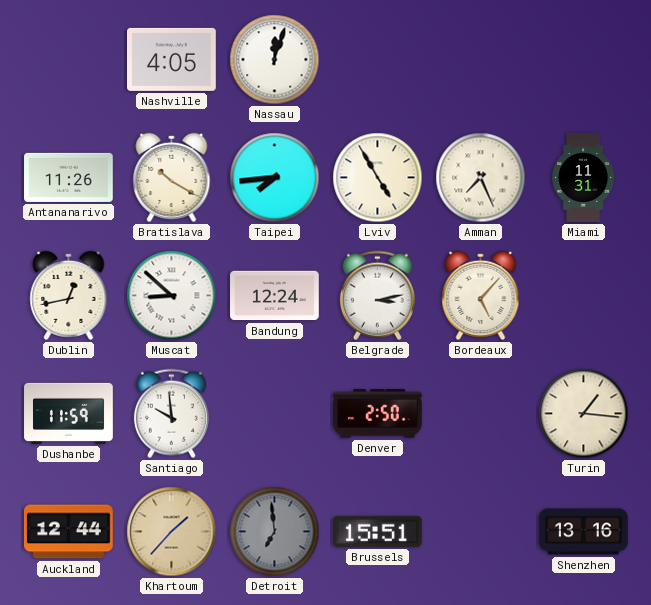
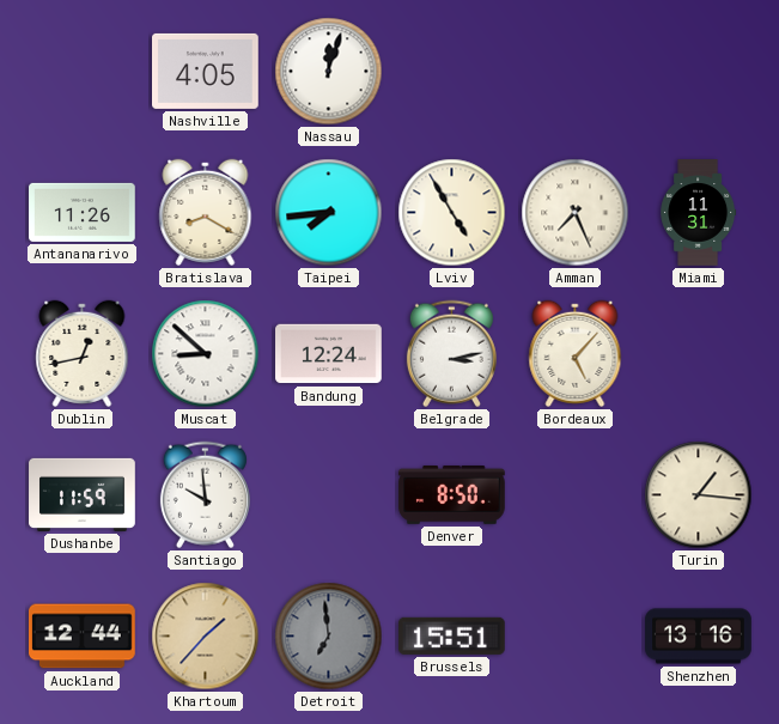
Bratislava: 10:20 -> 8:20
Denver: 2:50 -> 8:50
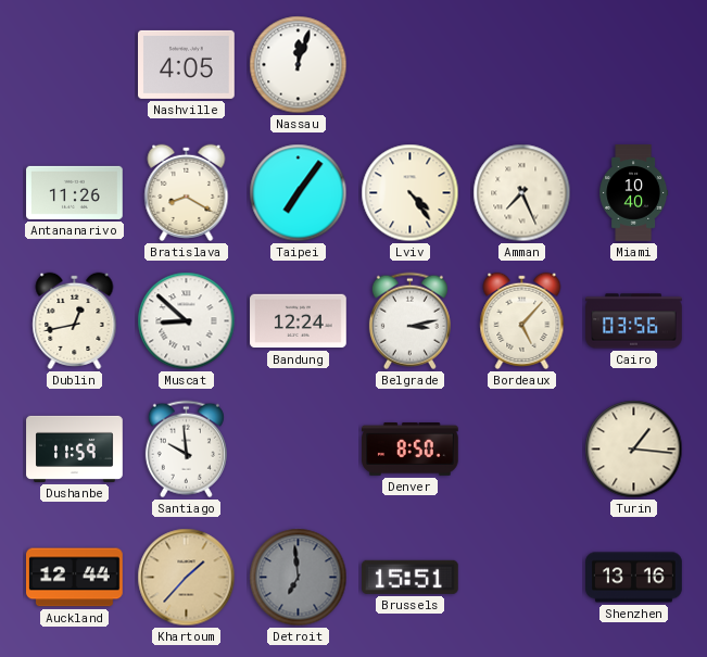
Taipei: 7:44 -> 7:06
Lviv: 4:55 -> 4:24
Miami: 11:31 -> 10:40
Cairo: none -> 03:56
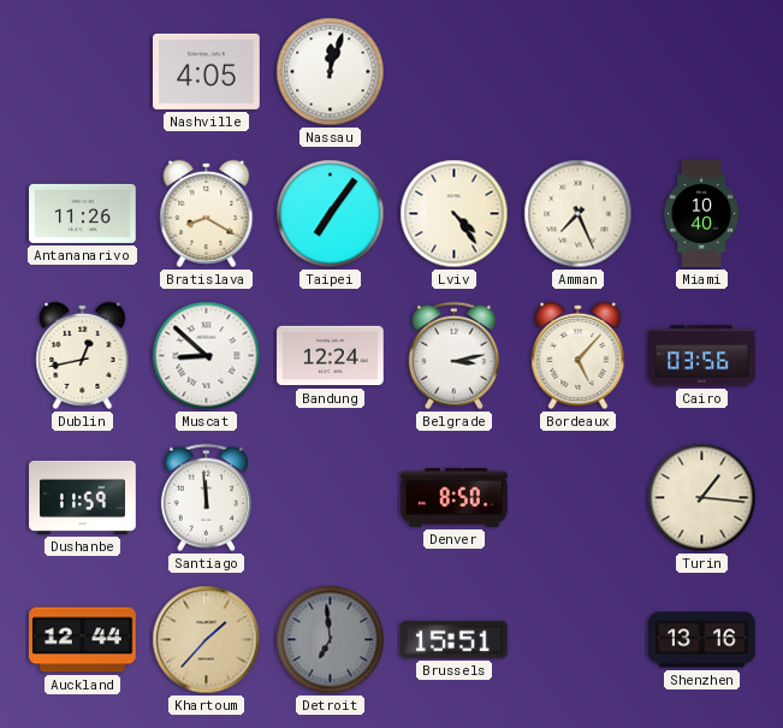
Santiago: 9:59 -> 11:59
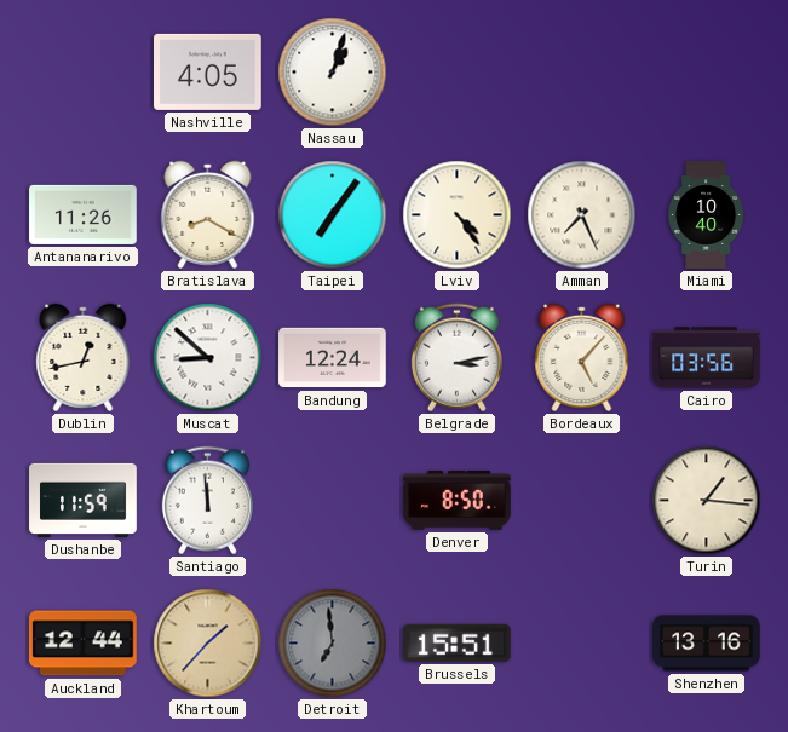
Nassau: 12:03 -> 1:03
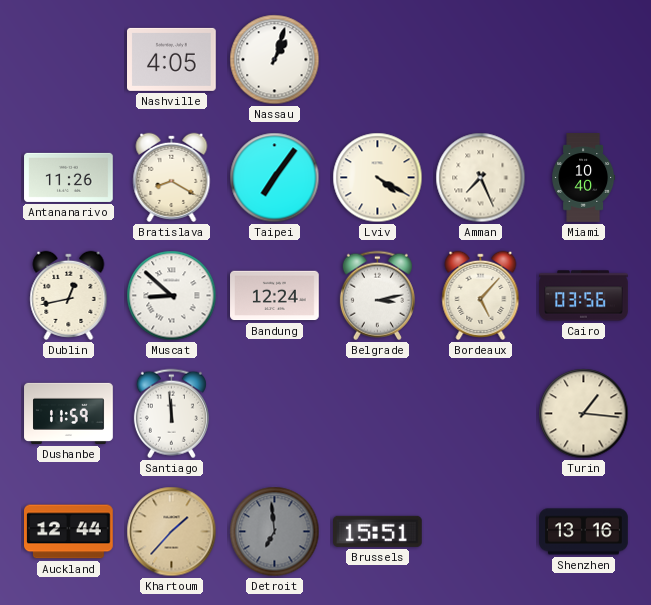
Lviv: 4:24 -> 4:20
Denver: 8:50 -> none
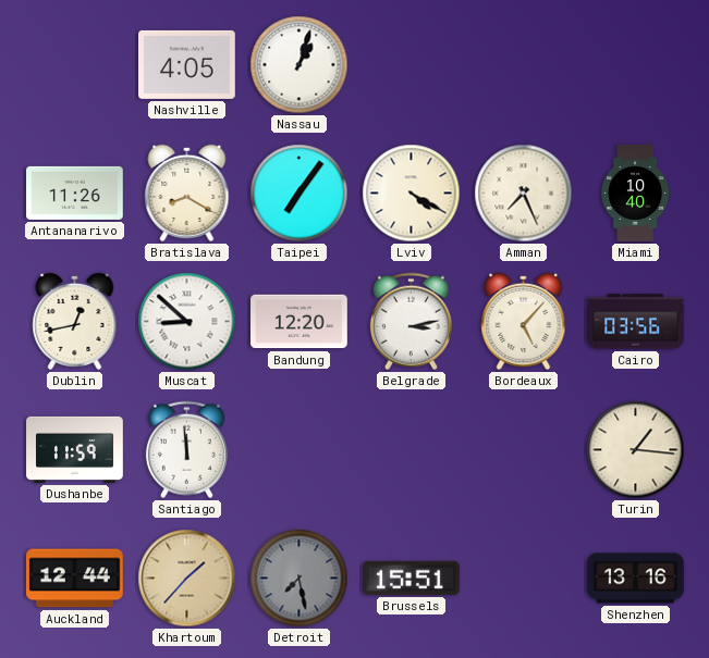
Bandung: 12:24 -> 12:20
Detroit: 6:59 -> 7:28
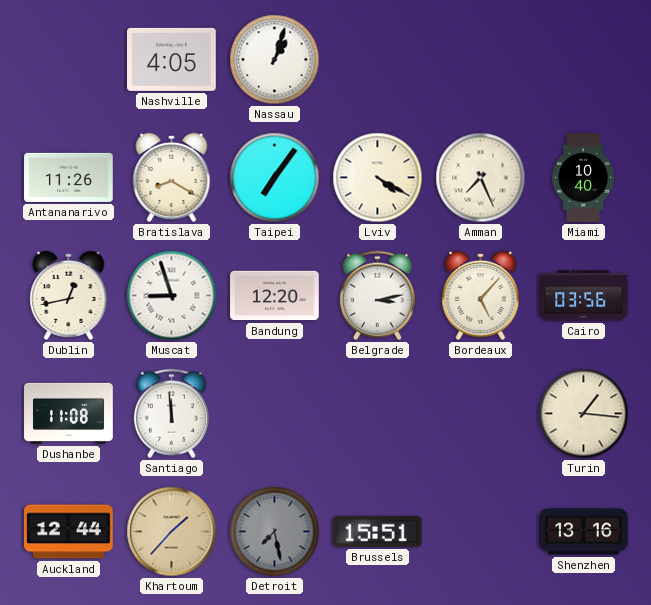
Muscat: 8:52 -> 8:57
Dushanbe: 11:59 -> 11:08
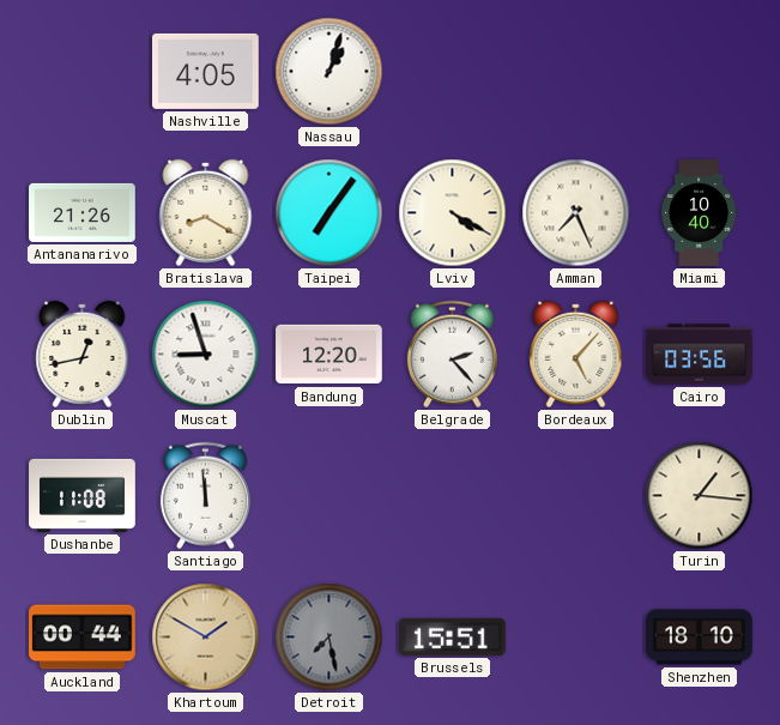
Antananarivo: 11:26 -> 21:26
Belgrade: 3:13 -> 2:23
Auckland: 12:44 -> 00:44
Khartoum: 1:37 -> 1:50
Shenzhen: 13:16 -> 18:10
